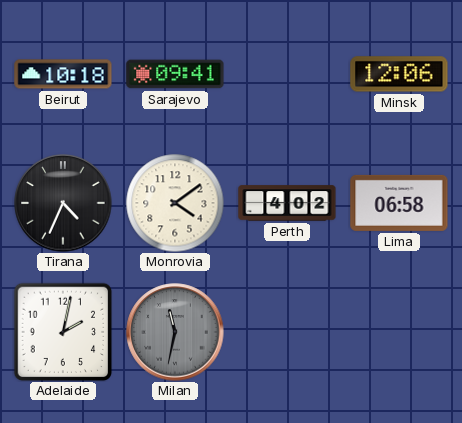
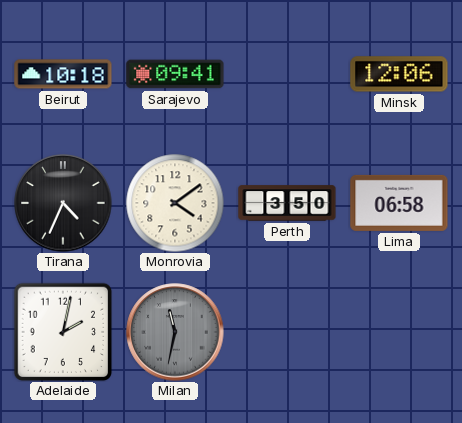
Perth: 4:02 -> 3:50
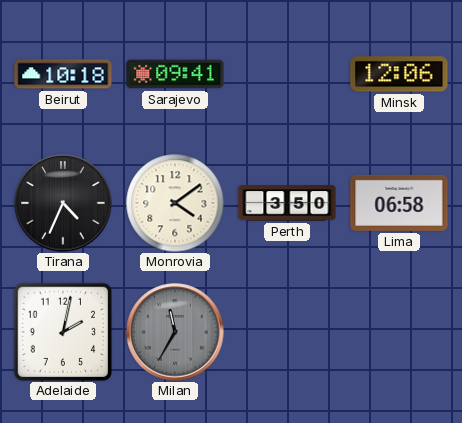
Milan: 11:32 -> 11:35
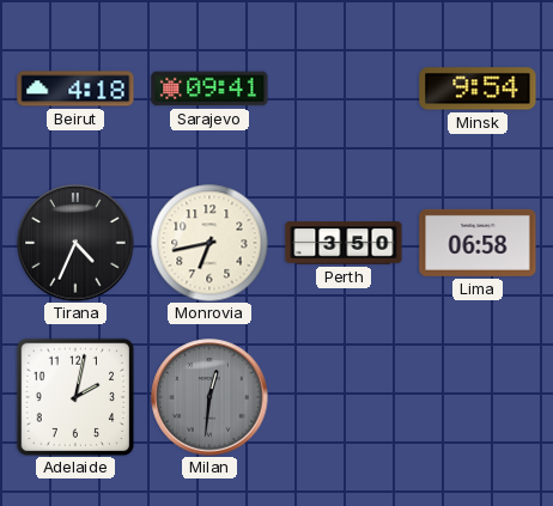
Beirut: 10:18 -> 4:18
Minsk: 12:06 -> 9:54
Monrovia: 4:09 -> 6:43
Milan: 11:35 -> 12:31
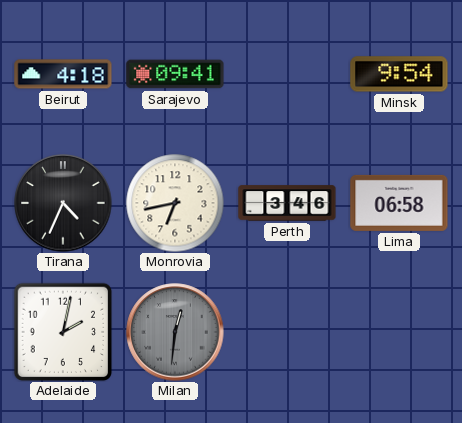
Perth: 3:50 -> 3:46
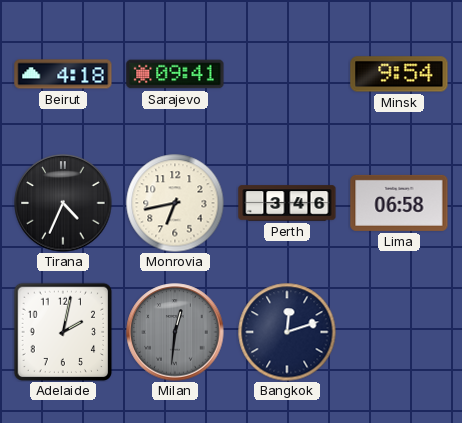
Bangkok: none -> 12:12
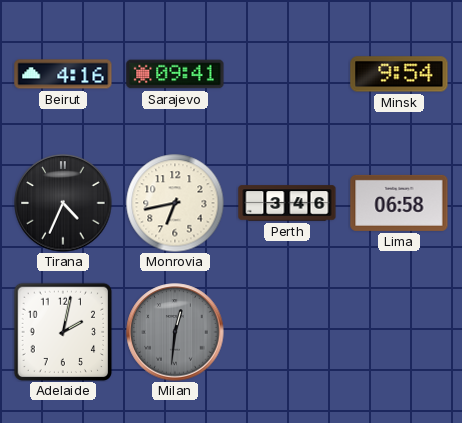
Beirut: 4:18 -> 4:16
Bangkok: 12:12 -> none
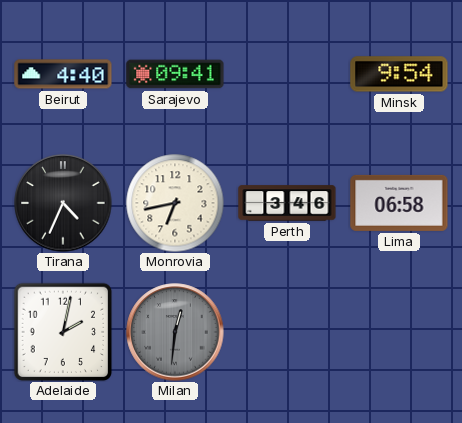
Beirut: 4:16 -> 4:40
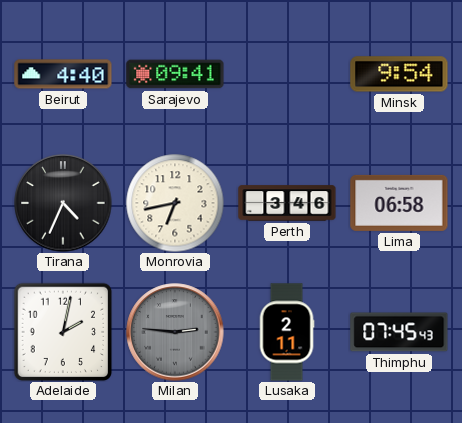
Milan: 12:31 -> 2:46
Lusaka: none -> 2:11
Thimphu: none -> 07:45
